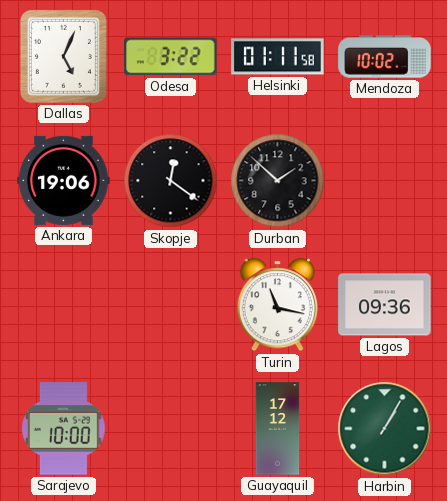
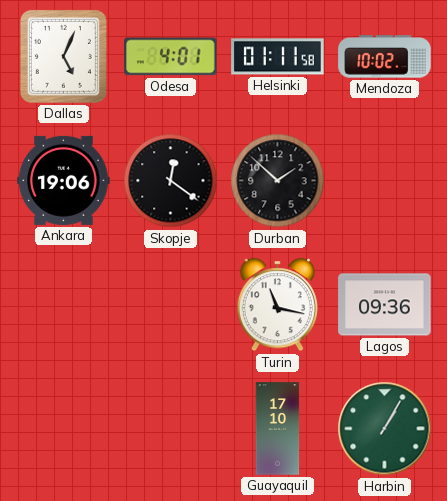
Odesa: 3:22 -> 4:01
Sarajevo: 10:00 -> none
Guayaquil: 17:12 -> 17:10
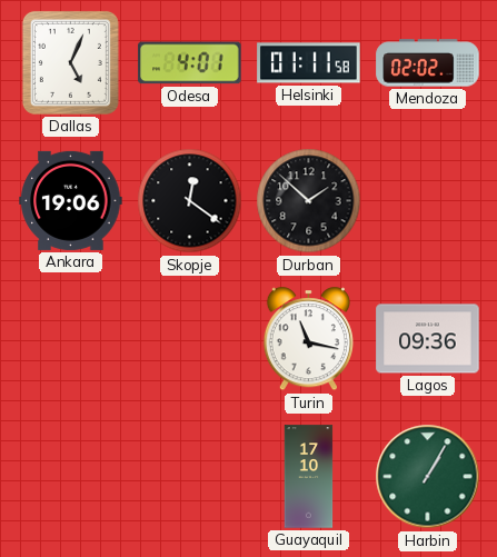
Mendoza: 10:02 -> 02:02
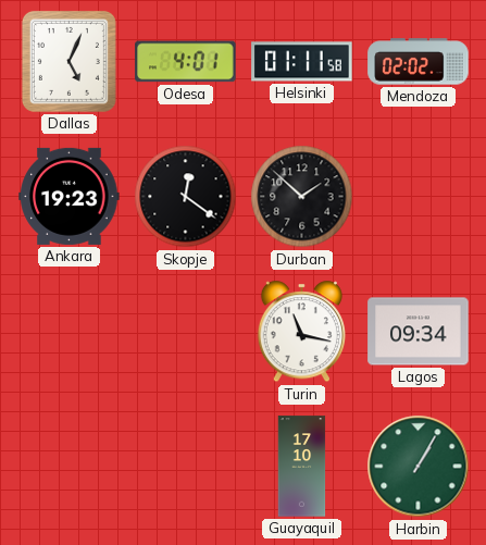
Ankara: 19:06 -> 19:23
Lagos: 09:36 -> 09:34
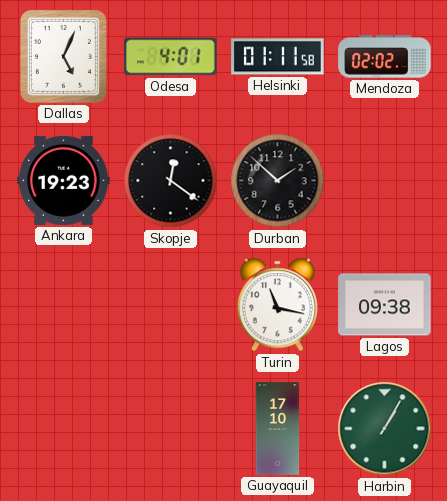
Lagos: 09:34 -> 09:38
